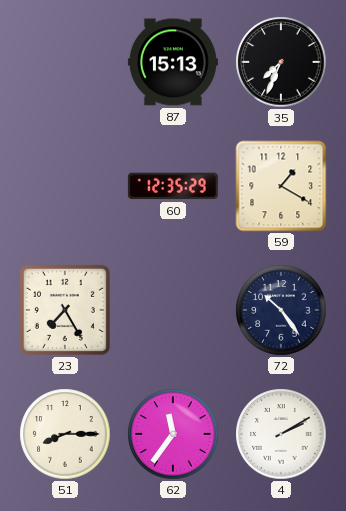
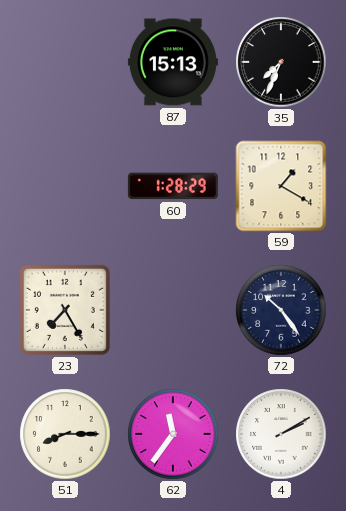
60: 12:35 -> 1:28
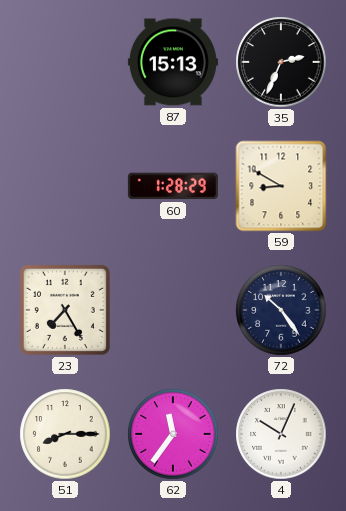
35: 7:34 -> 2:34
59: 1:20 -> 8:50
4: 2:10 -> 10:04
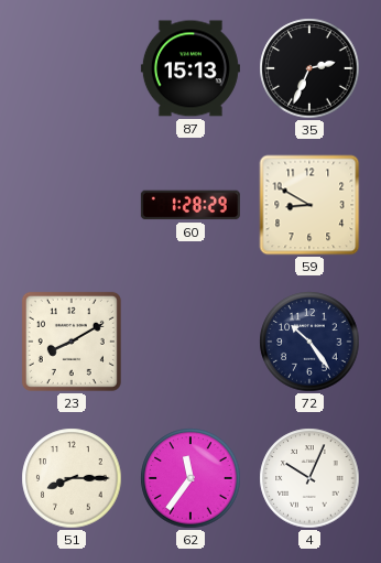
23: 7:25 -> 8:10
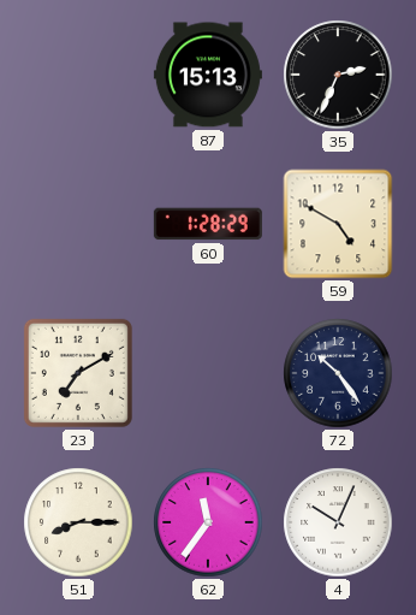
59: 8:50 -> 4:50
23: 8:10 -> 7:10
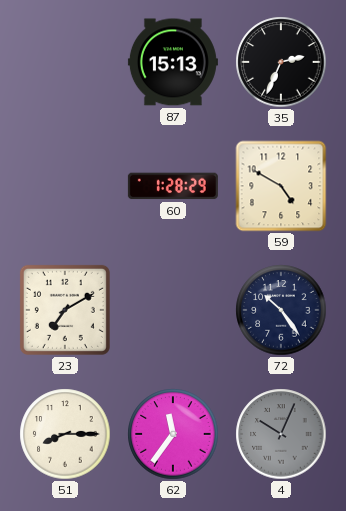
4 dial: white -> grey
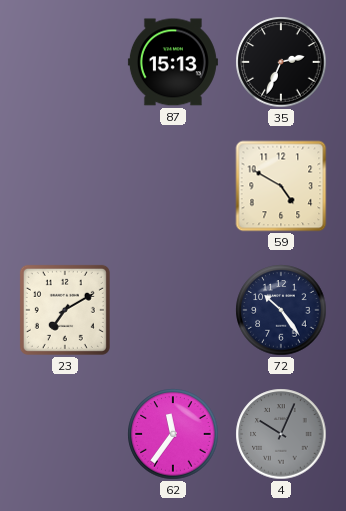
60: 1:28 -> none
51: 8:15 -> none
